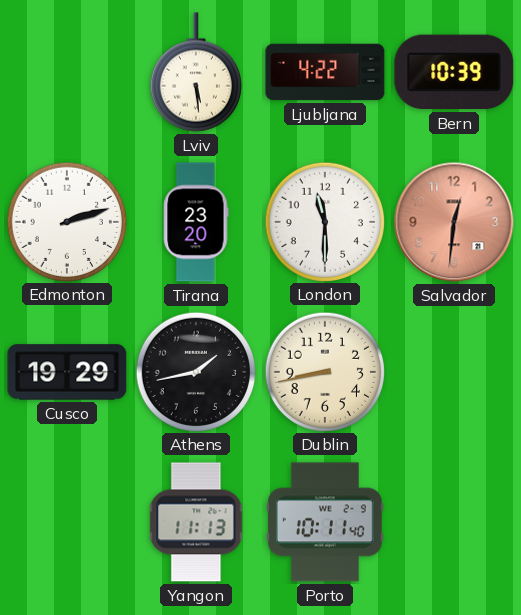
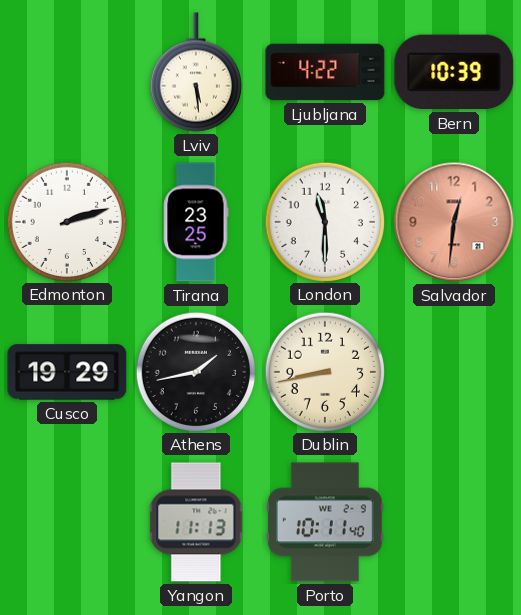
Tirana: 23:20 -> 23:25
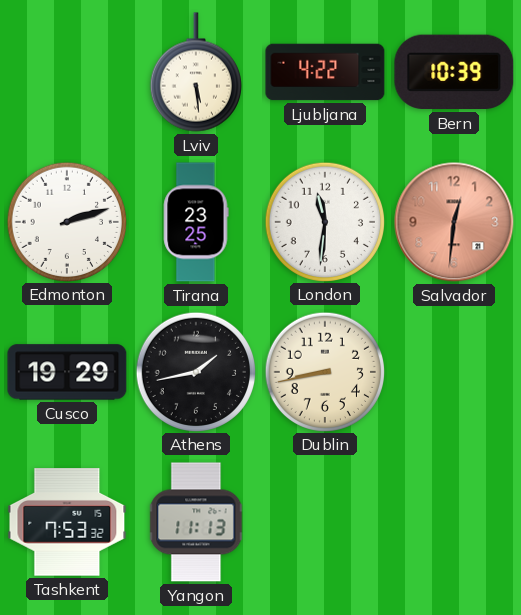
London: 11:30 -> 11:31
Tashkent: none -> 7:53
Porto: 10:11 -> none
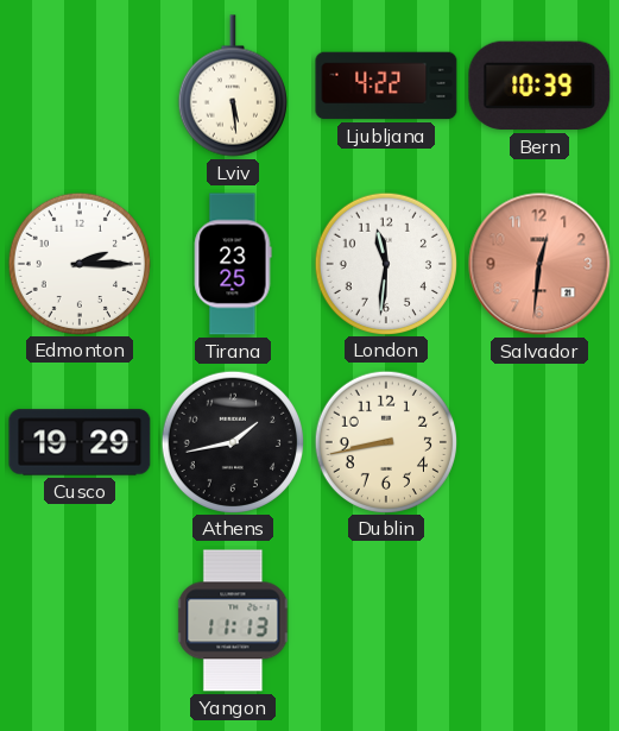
Edmonton: 2:12 -> 2:15
Tashkent: 7:53 -> none
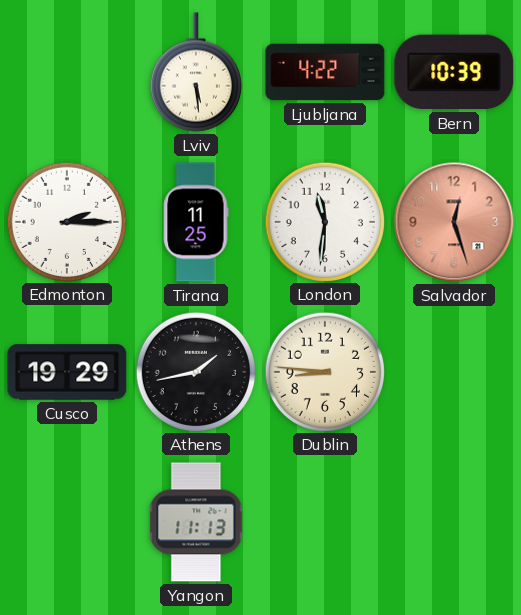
Tirana: 23:25 -> 11:25
Salvador: 12:31 -> 12:27
Dublin: 8:43 -> 8:46
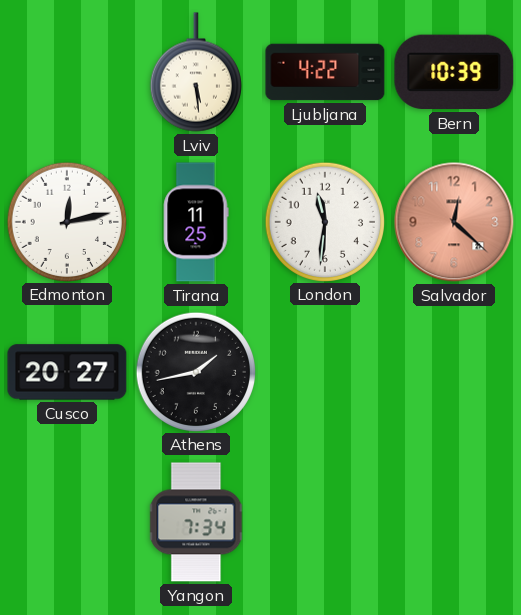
Edmonton: 2:15 -> 12:13
Salvador: 12:27 -> 12:22
Cusco: 19:29 -> 20:27
Dublin: 8:46 -> none
Yangon: 11:13 -> 7:34
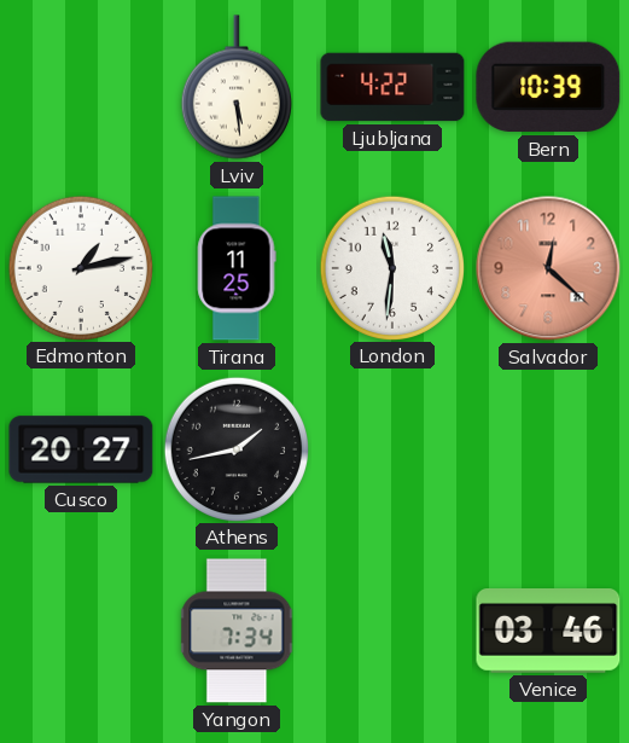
Edmonton: 12:13 -> 1:13
Venice: none -> 03:46
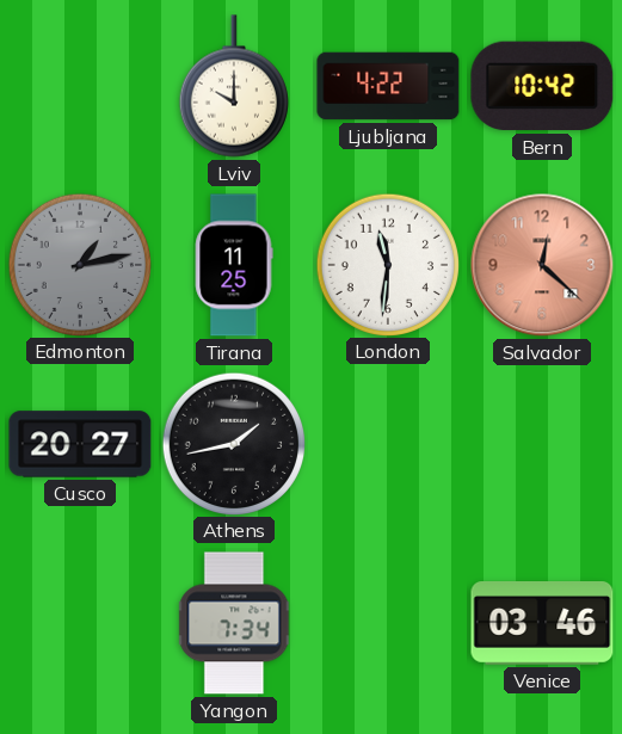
Lviv: 5:29 -> 10:00
Bern: 10:39 -> 10:42
Edmonton dial: white -> grey
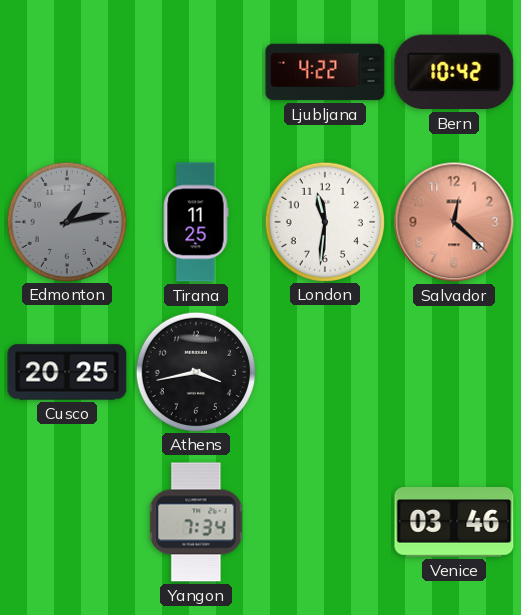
Lviv: 10:00 -> none
Cusco: 20:27 -> 20:25
Athens: 1:43 -> 3:43
